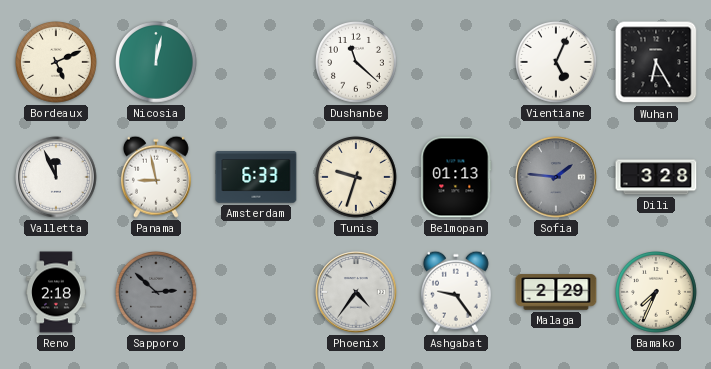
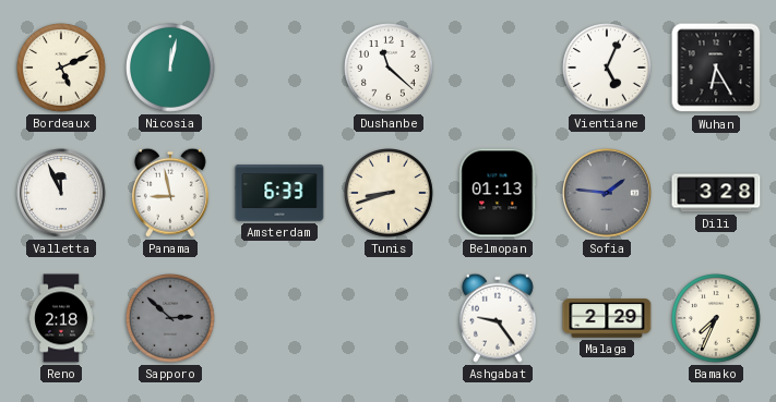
Tunis: 9:33 -> 8:42
Phoenix: 4:36 -> none
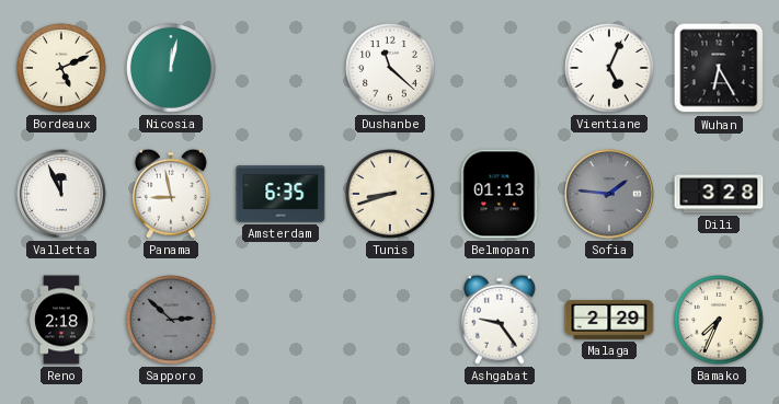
Amsterdam: 6:33 -> 6:35
